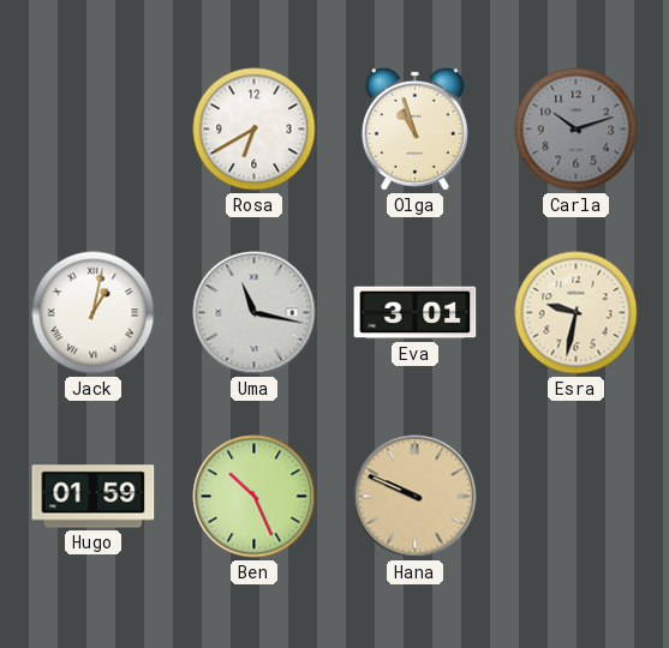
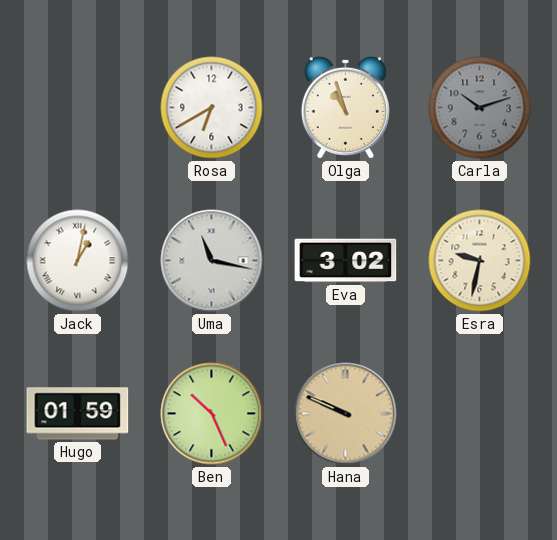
Eva: 3:01 -> 3:02
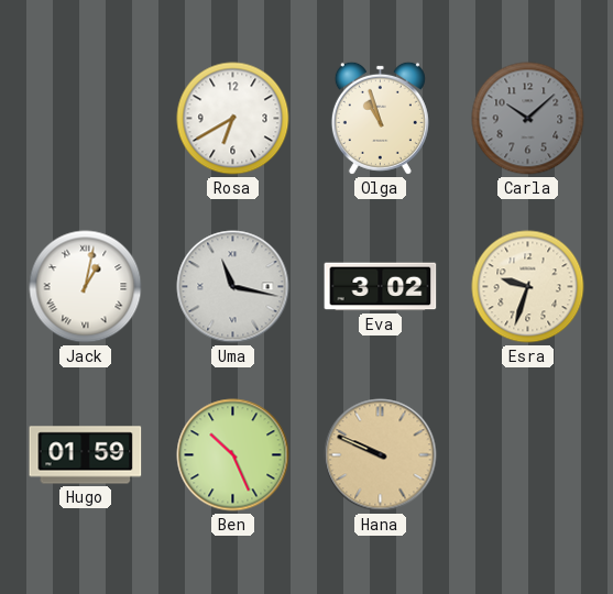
Carla: 10:12 -> 10:08
Esra: 9:32 -> 9:33
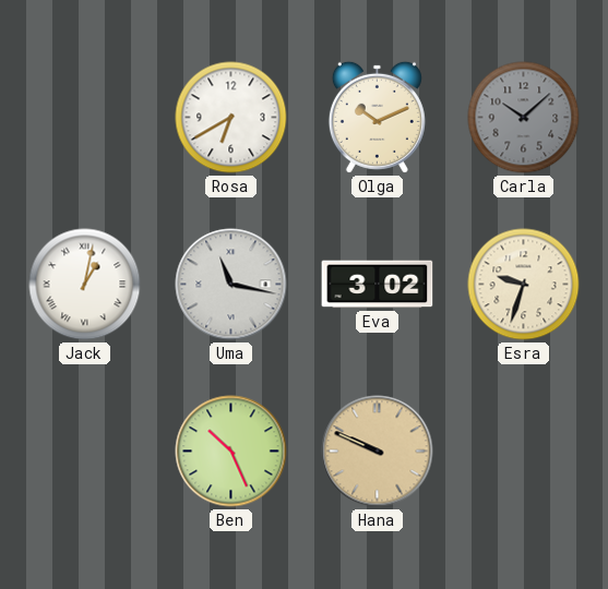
Olga: 10:57 -> 10:11
Hugo: 01:59 -> none
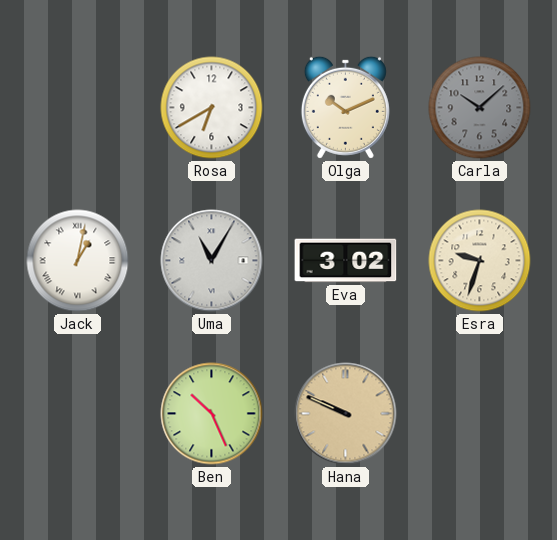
Uma: 11:17 -> 11:05
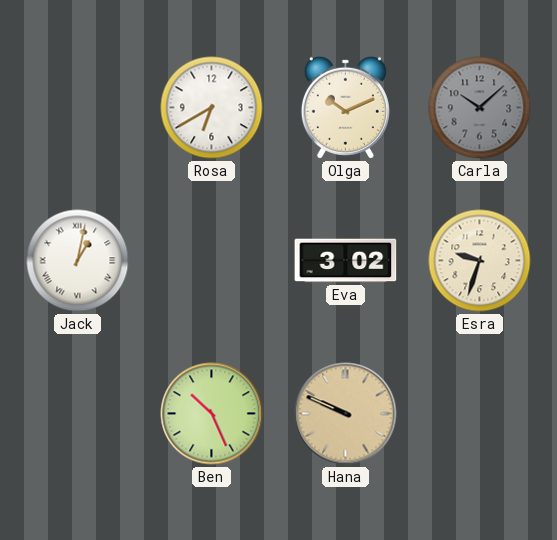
Uma: 11:05 -> none
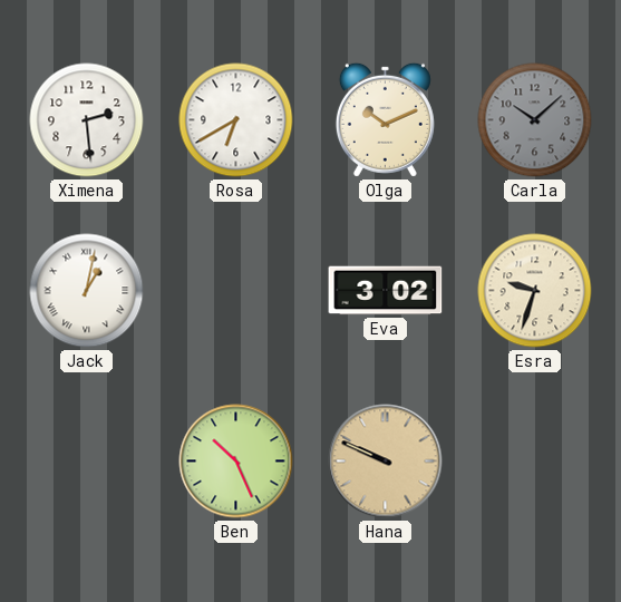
Ximena: none -> 2:29
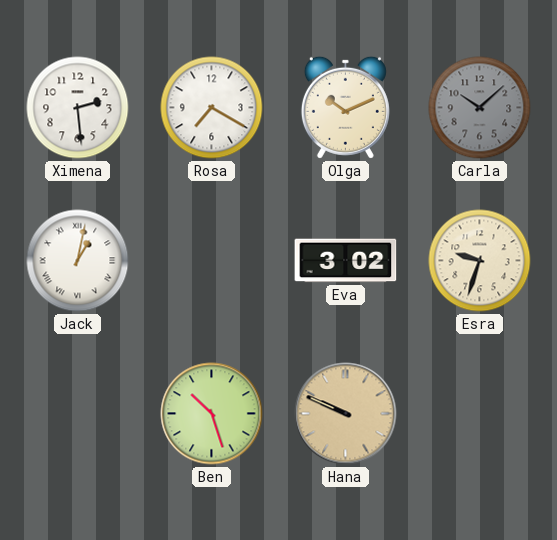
Rosa: 6:40 -> 7:20
Ben: 10:26 -> 10:27
